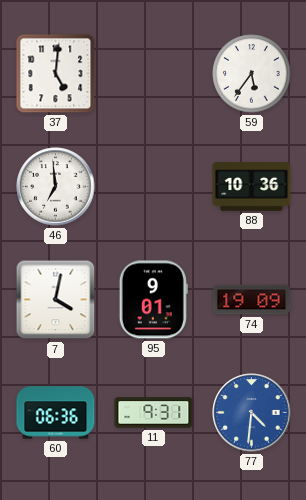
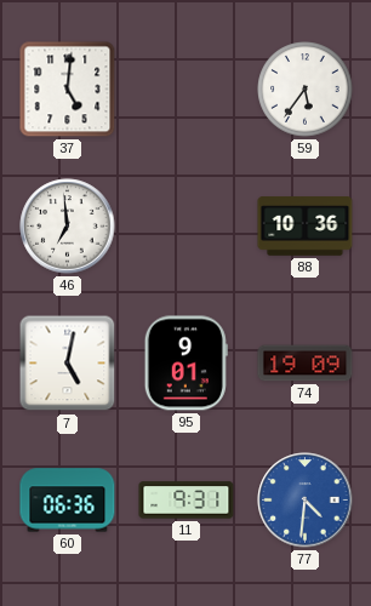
7: 4:02 -> 5:02
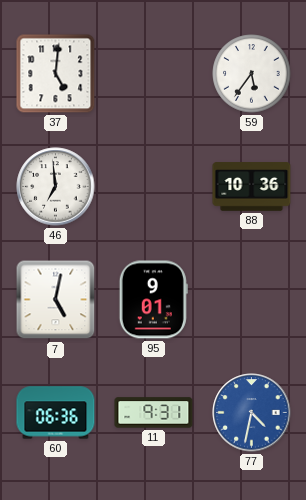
74: 19:09 -> none
77: 4:31 -> 4:32
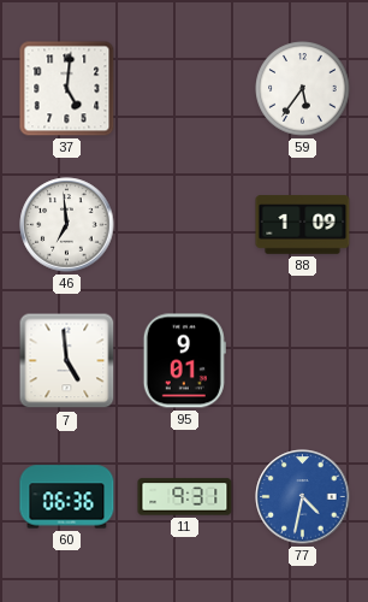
88: 10:36 -> 1:09
7: 5:02 -> 4:59
